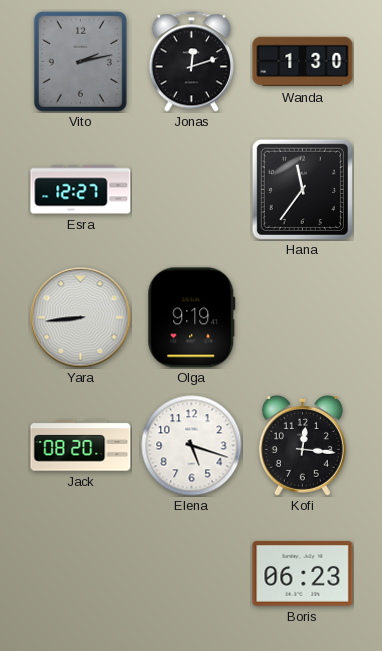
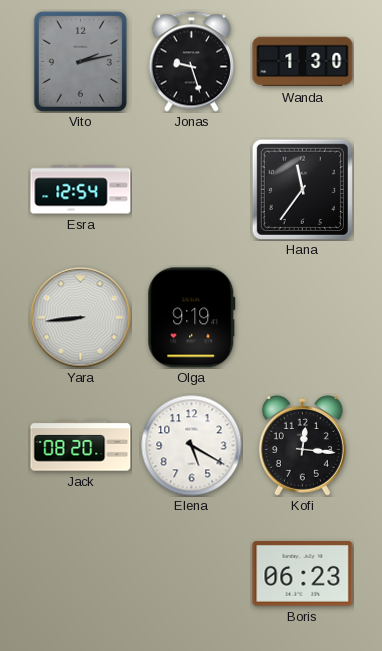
Jonas: 12:12 -> 9:27
Esra: 12:27 -> 12:54
Elena: 5:18 -> 5:20
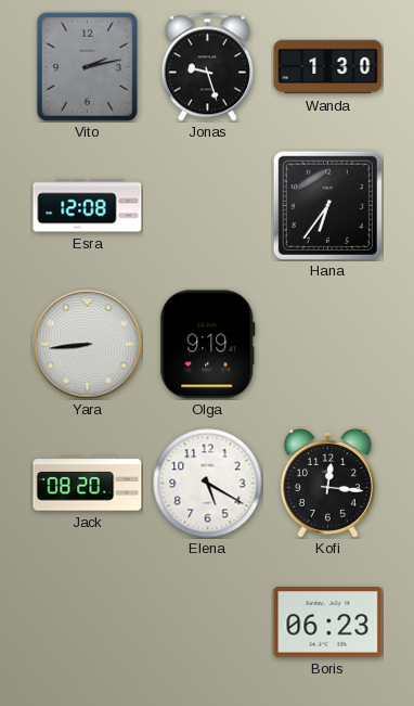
Esra: 12:54 -> 12:08
Hana: 11:36 -> 6:36
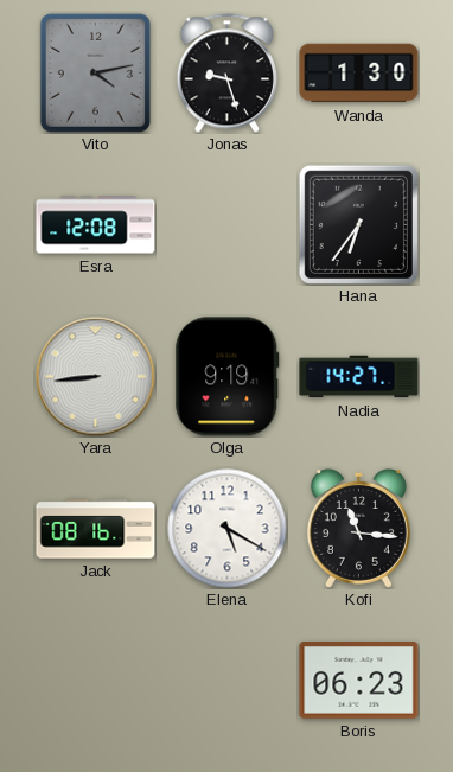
Vito: 2:13 -> 4:13
Nadia: none -> 14:27
Jack: 08:20 -> 08:16
Kofi: 12:16 -> 11:16
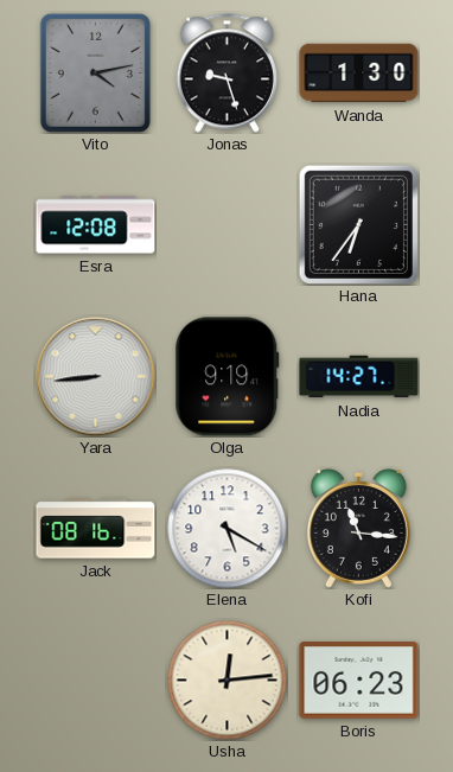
Usha: none -> 12:14
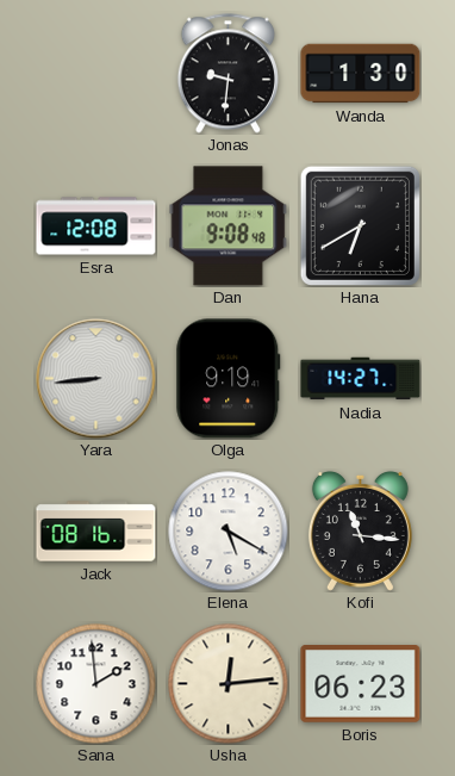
Vito: 4:13 -> none
Jonas: 9:27 -> 9:31
Dan: none -> 9:08
Hana: 6:36 -> 6:40
Sana: none -> 1:59
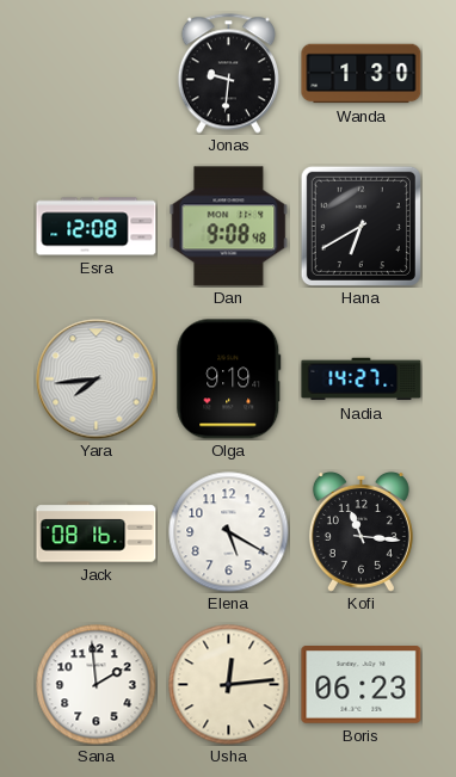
Yara: 8:44 -> 7:44
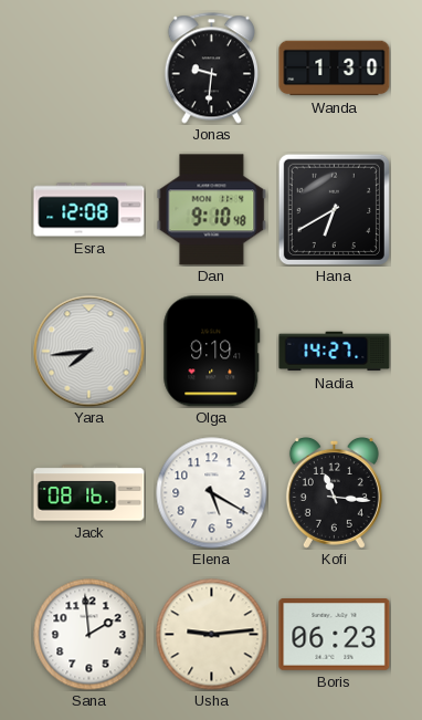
Dan: 9:08 -> 9:10
Usha: 12:14 -> 9:14
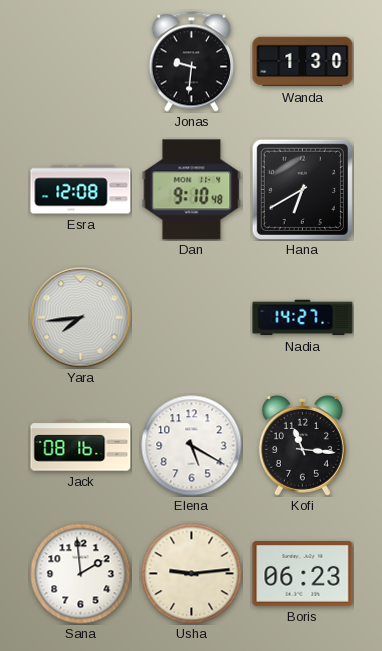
Olga: 9:19 -> none
